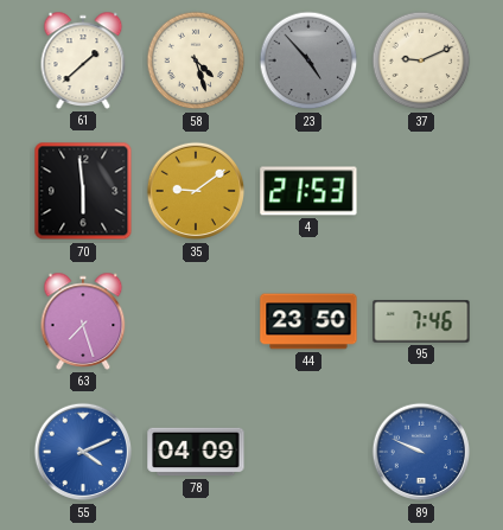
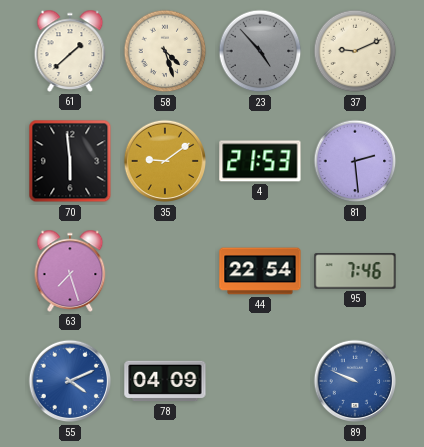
81: none -> 2:29
44: 23:50 -> 22:54
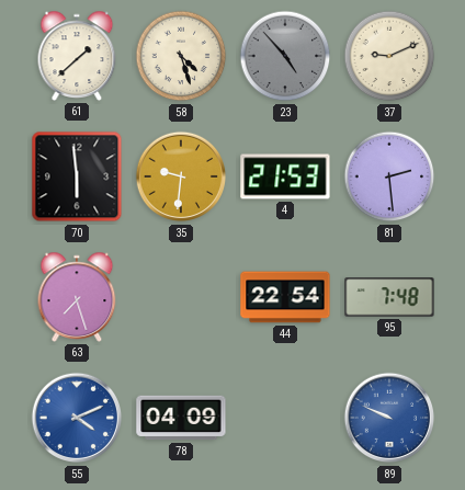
35: 9:09 -> 9:31
95: 7:46 -> 7:48
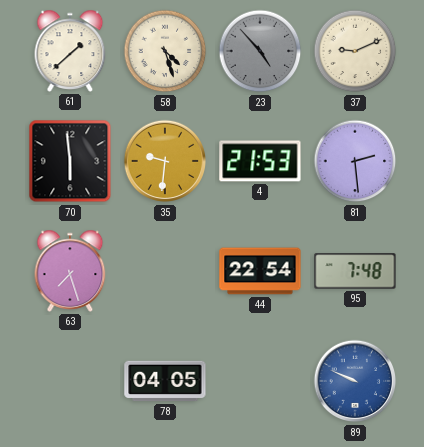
55: 4:11 -> none
78: 04:09 -> 04:05
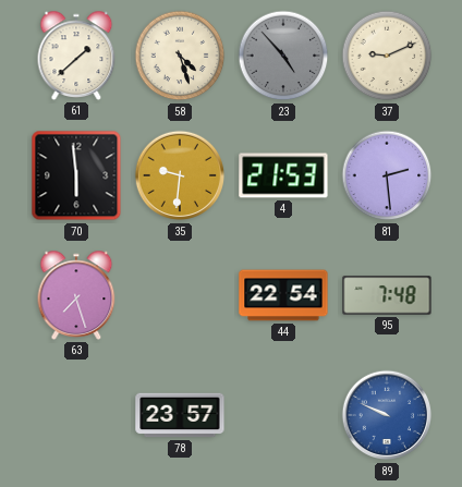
78: 04:05 -> 23:57
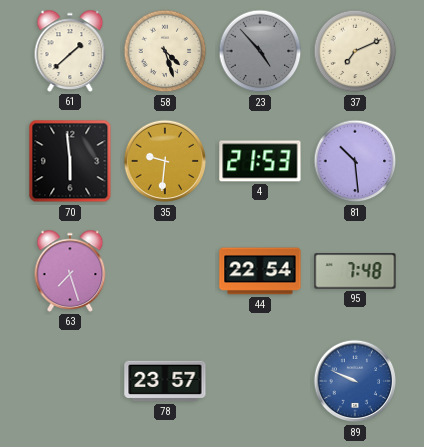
37: 9:11 -> 7:11
81: 2:29 -> 10:29
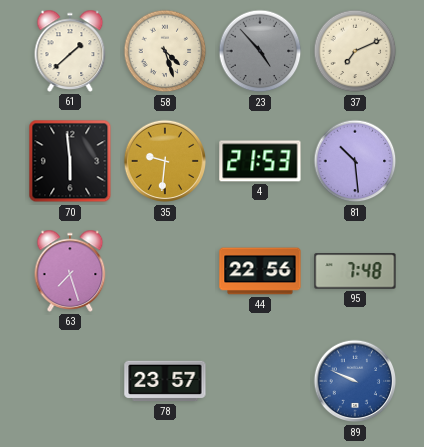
44: 22:54 -> 22:56
